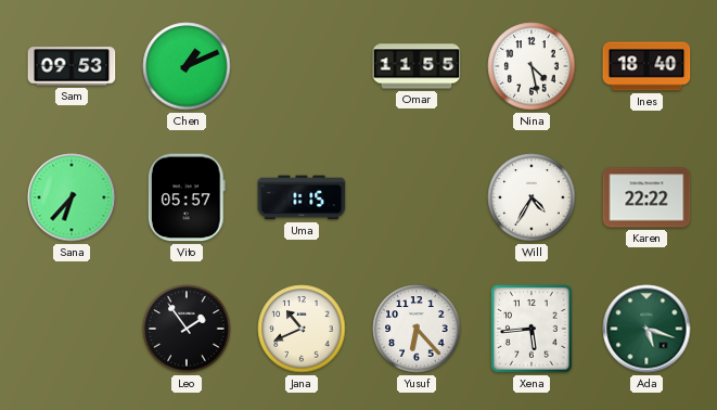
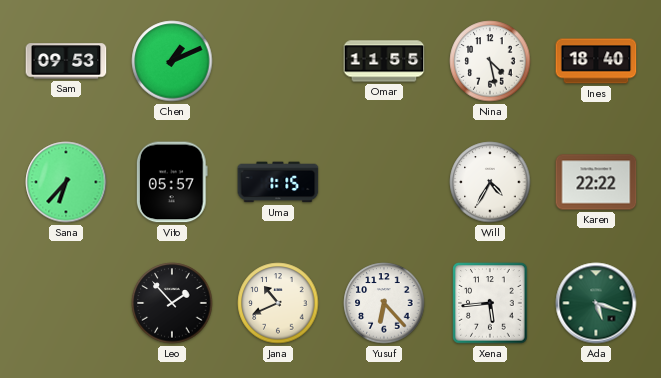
Leo: 1:54 -> 1:53
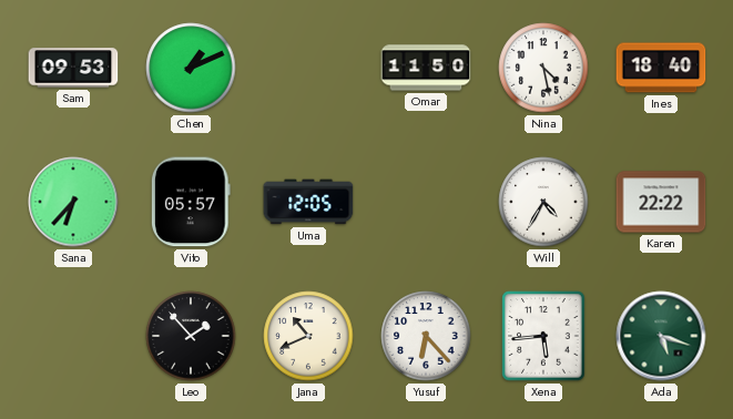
Omar: 11:55 -> 11:50
Uma: 1:15 -> 12:05
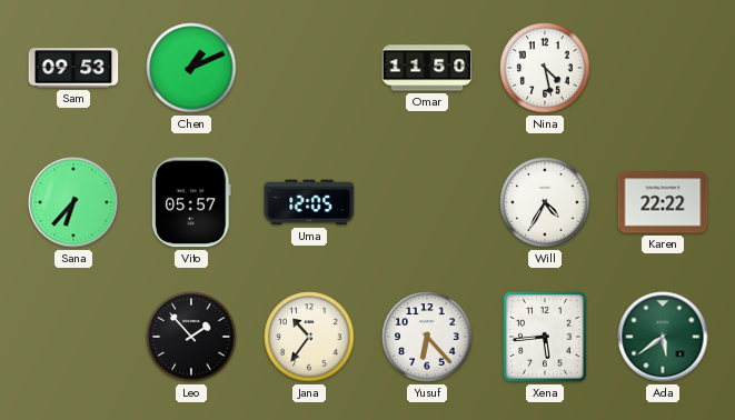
Ines: 18:40 -> none
Jana: 10:41 -> 10:36
Ada: 5:18 -> 5:39
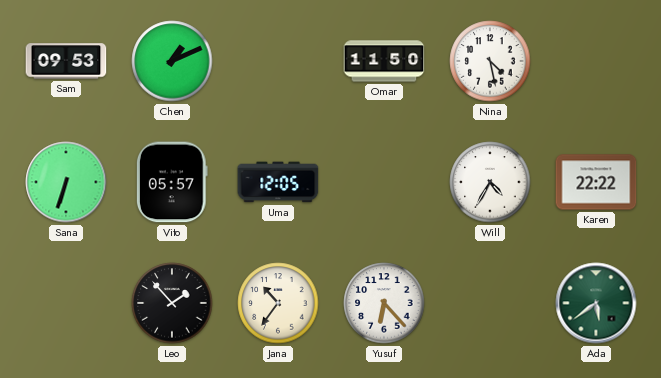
Sana: 6:37 -> 6:33
Xena: 5:44 -> none
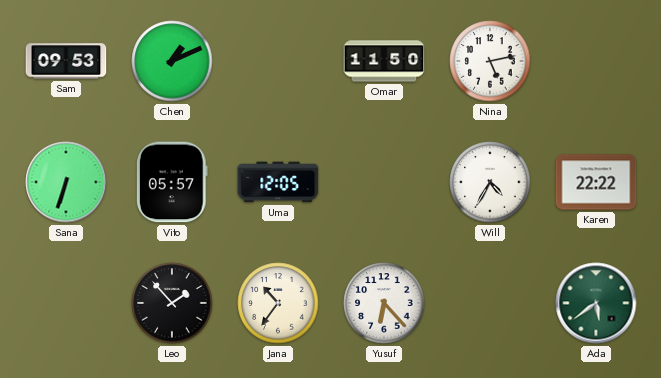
Nina: 4:28 -> 5:13
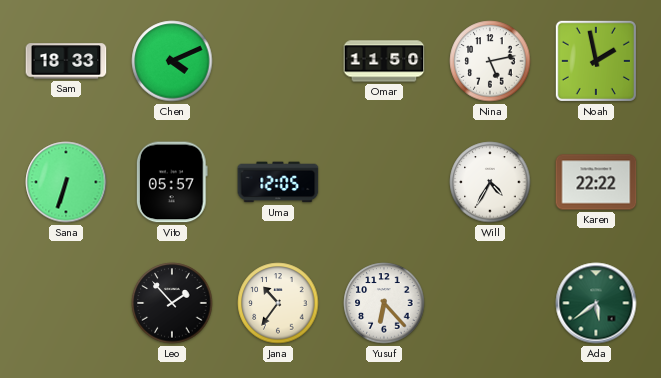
Sam: 09:53 -> 18:33
Chen: 1:11 -> 4:11
Noah: none -> 1:58
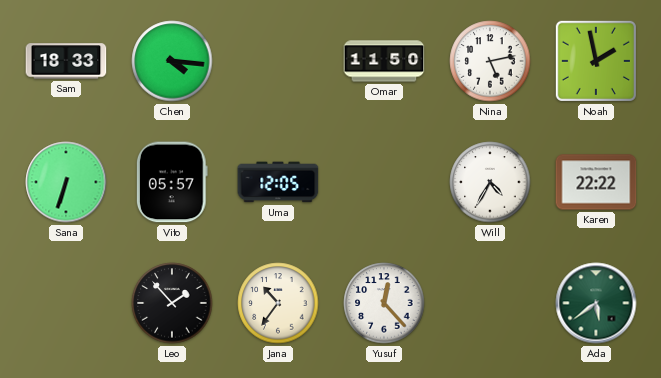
Chen: 4:11 -> 4:16
Yusuf: 6:23 -> 12:23
